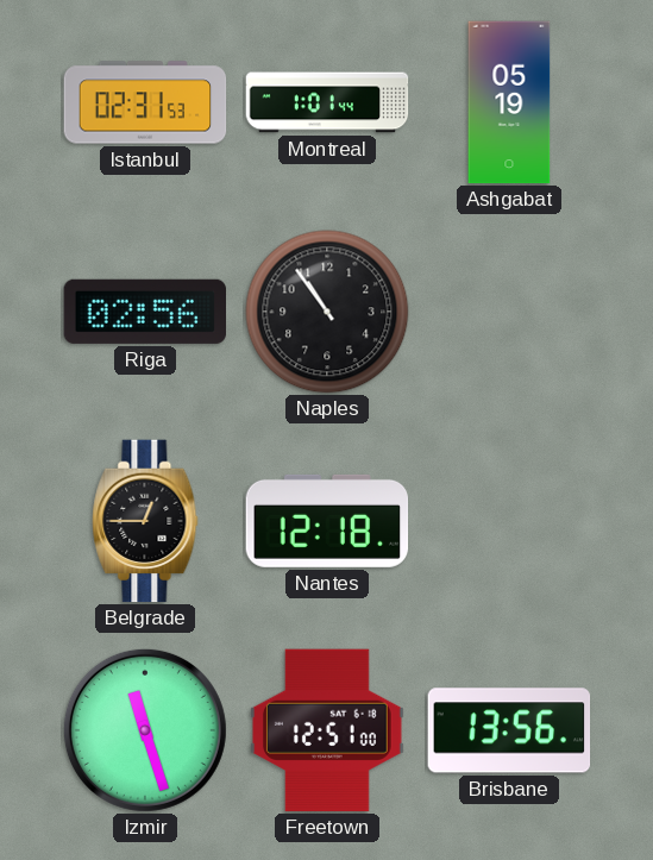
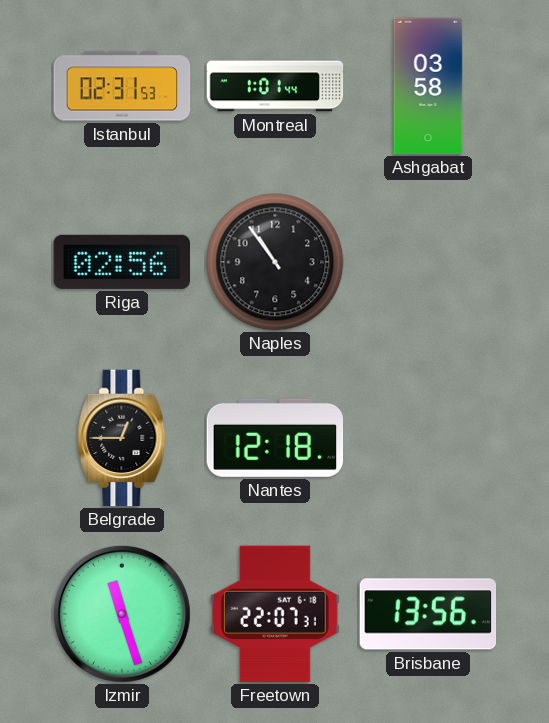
Ashgabat: 05:19 -> 03:58
Freetown: 12:51 -> 22:07
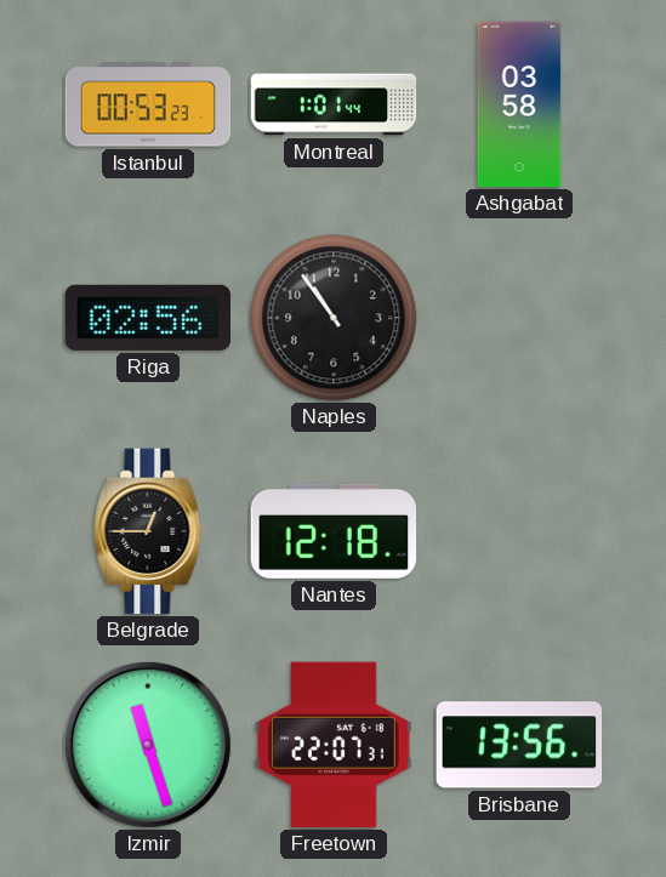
Istanbul: 02:31 -> 00:53
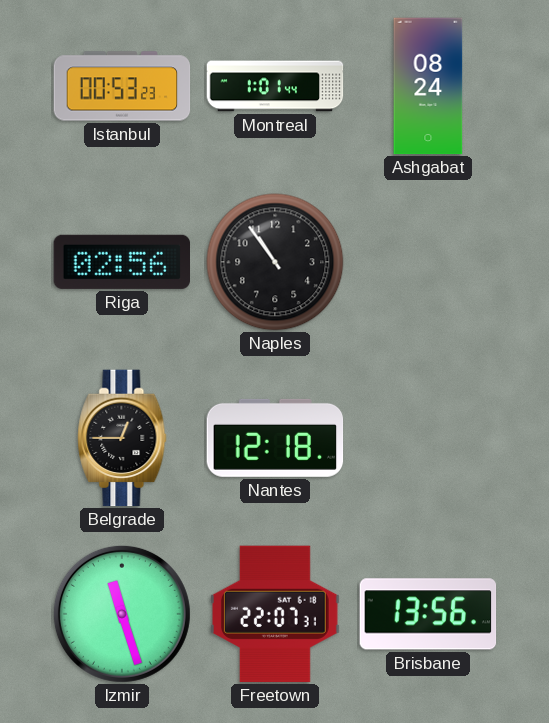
Ashgabat: 03:58 -> 08:24
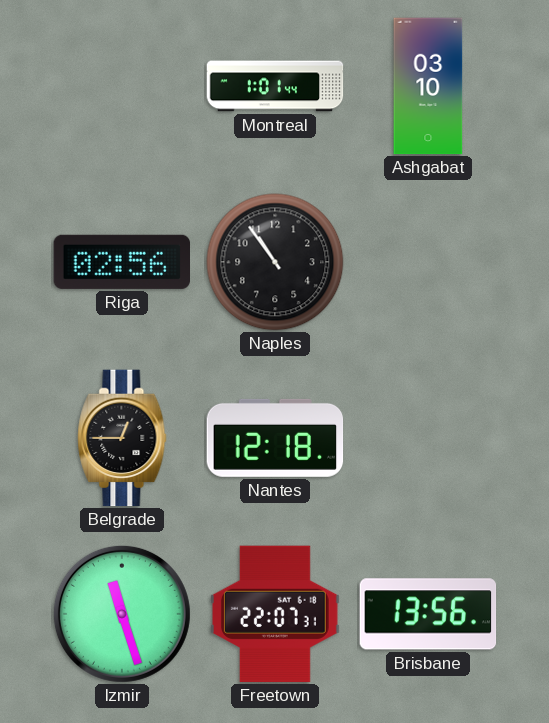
Istanbul: 00:53 -> none
Ashgabat: 08:24 -> 03:10
